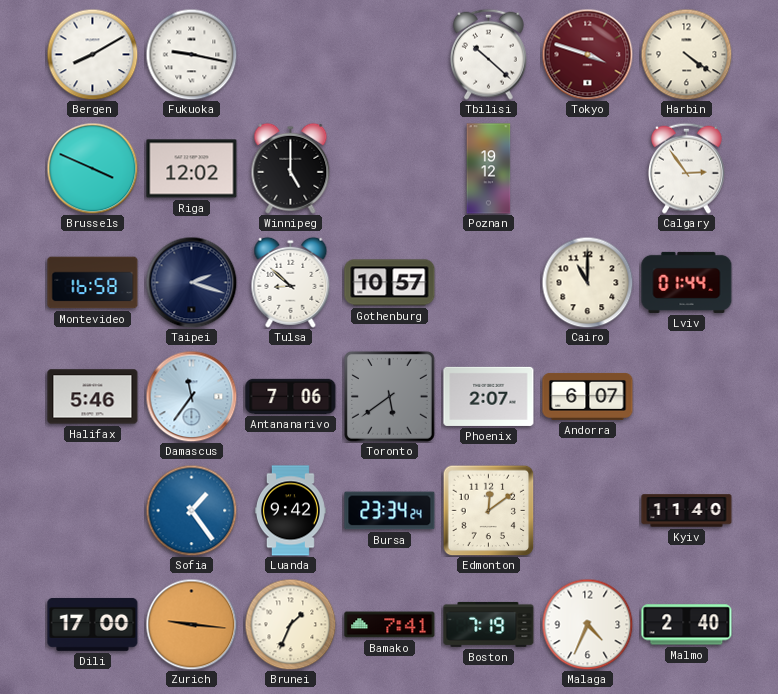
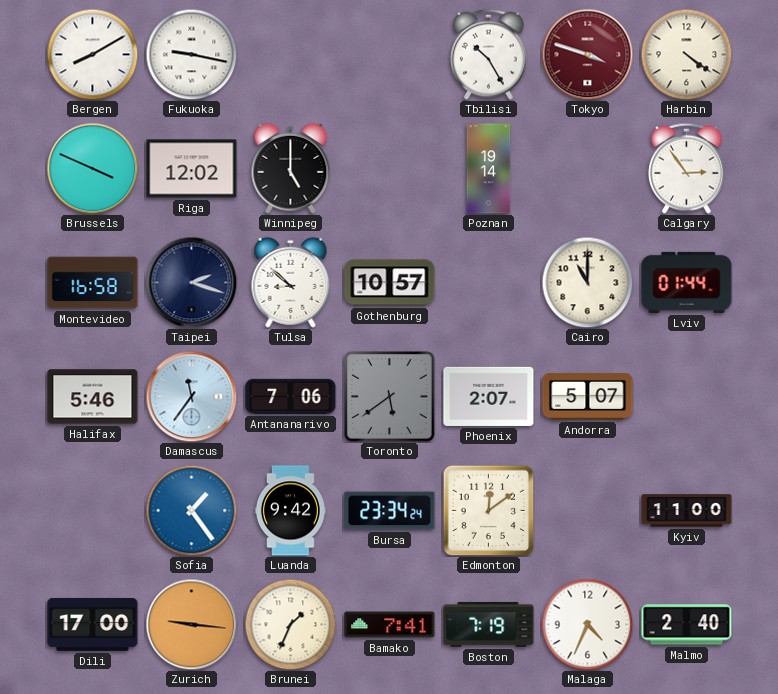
Tbilisi: 10:22 -> 10:25
Poznan: 19:12 -> 19:14
Andorra: 6:07 -> 5:07
Kyiv: 11:40 -> 11:00
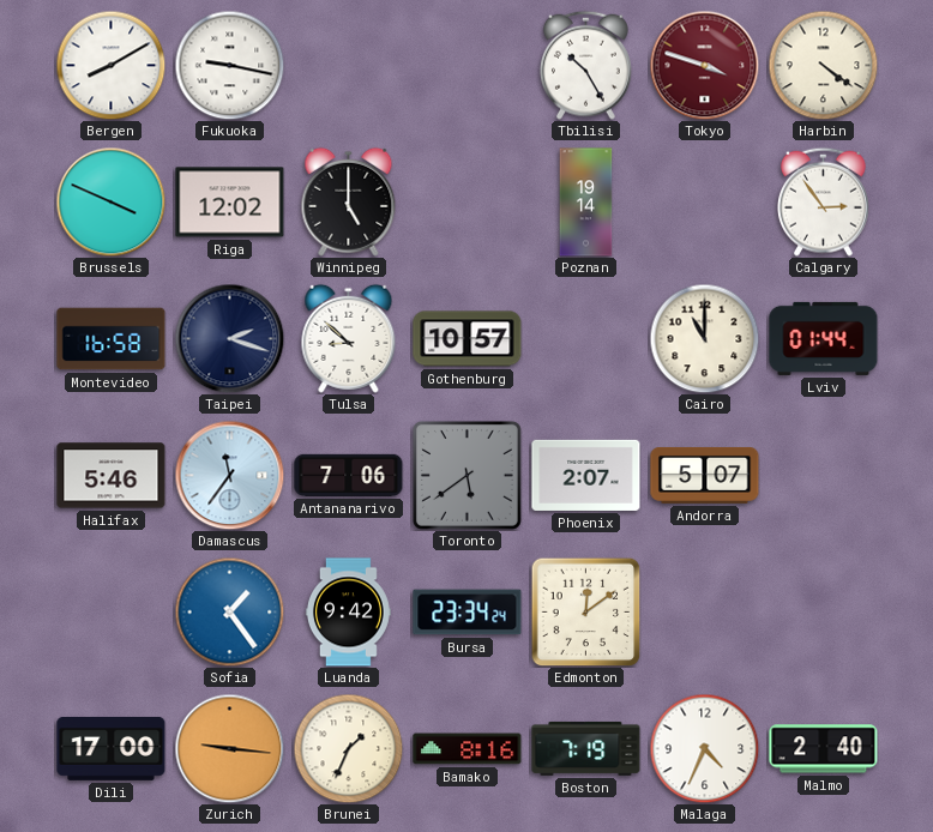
Kyiv: 11:00 -> none
Bamako: 7:41 -> 8:16
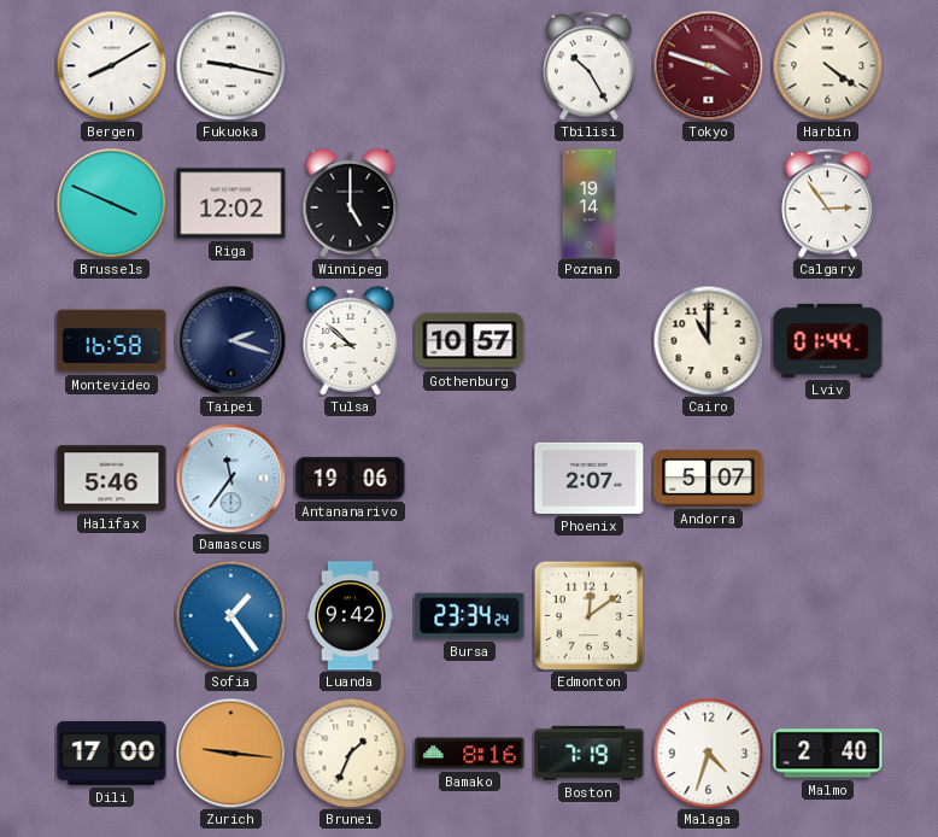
Antananarivo: 7:06 -> 19:06
Toronto: 5:39 -> none
Malaga: 4:34 -> 4:33
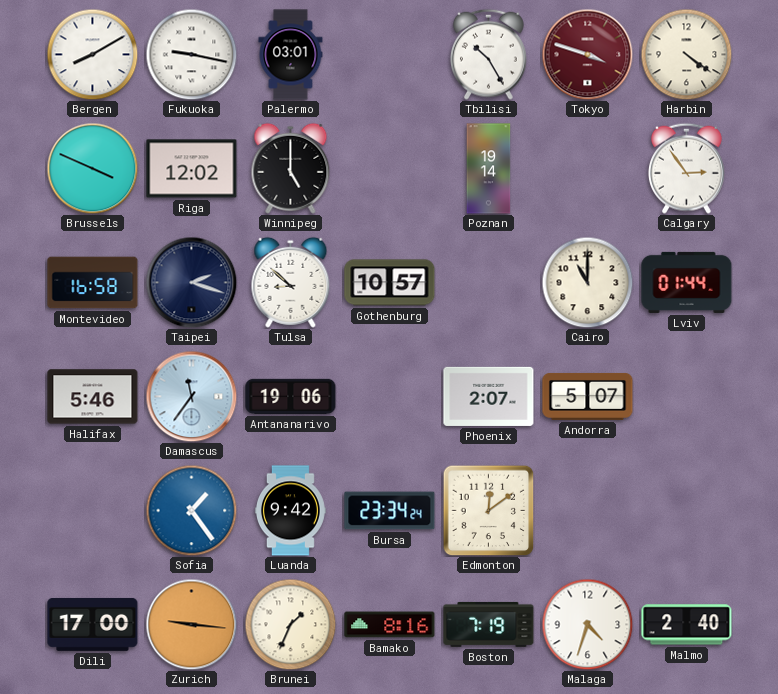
Palermo: none -> 03:01
